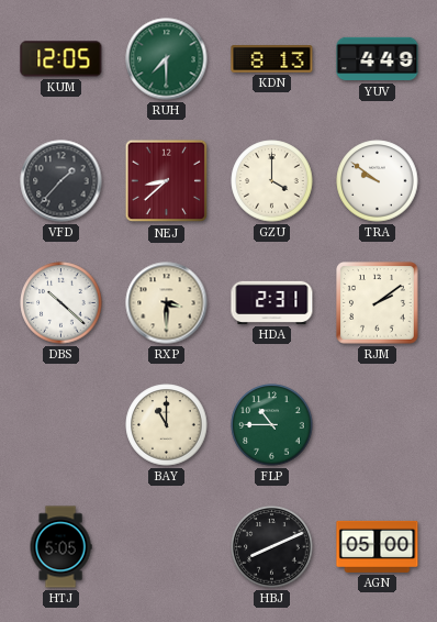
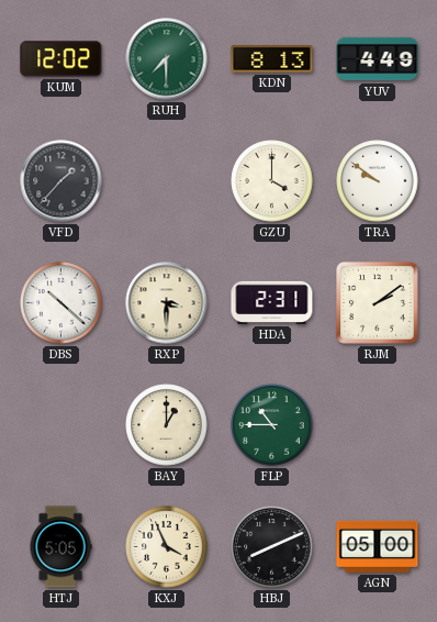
KUM: 12:05 -> 12:02
NEJ: 8:38 -> none
BAY: 11:00 -> 1:00
KXJ: none -> 3:56
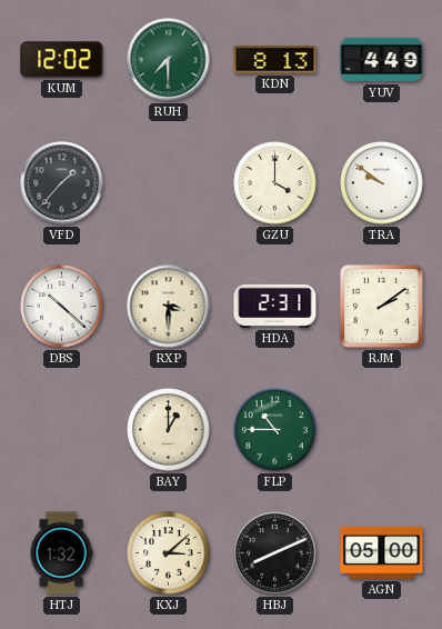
HTJ: 5:05 -> 1:32
KXJ: 3:56 -> 3:08
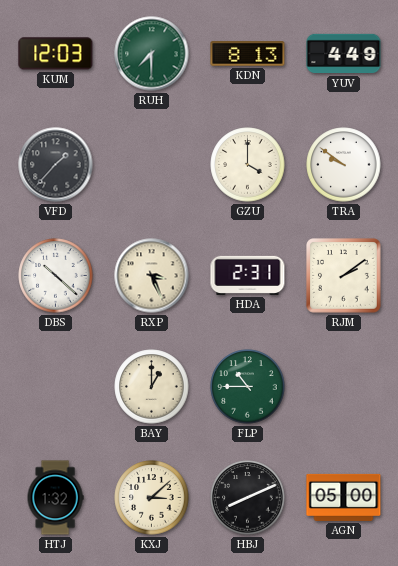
KUM: 12:02 -> 12:03
RXP: 3:30 -> 3:26
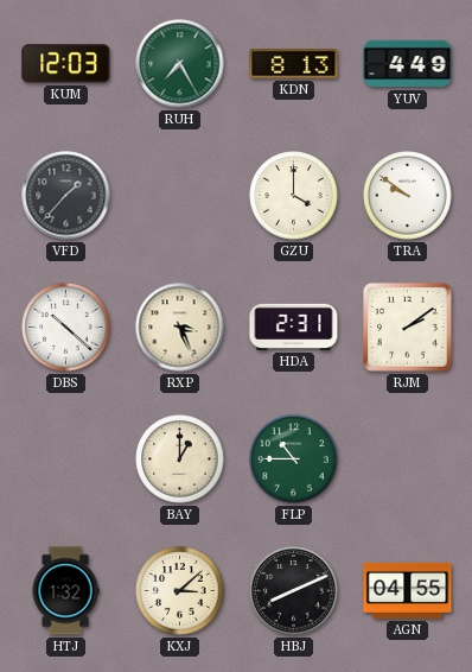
RUH: 7:30 -> 7:25
AGN: 05:00 -> 04:55
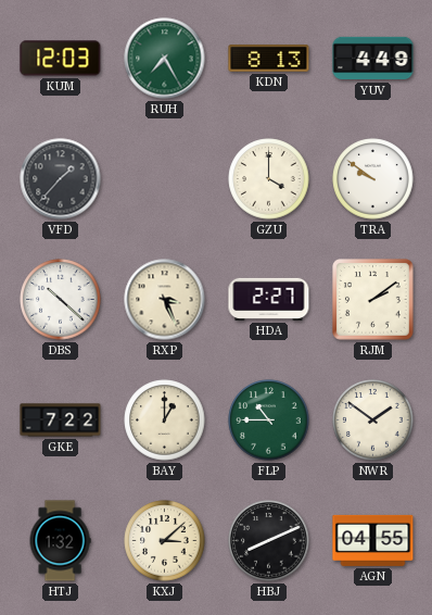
HDA: 2:31 -> 2:27
GKE: none -> 7:22
NWR: none -> 1:51
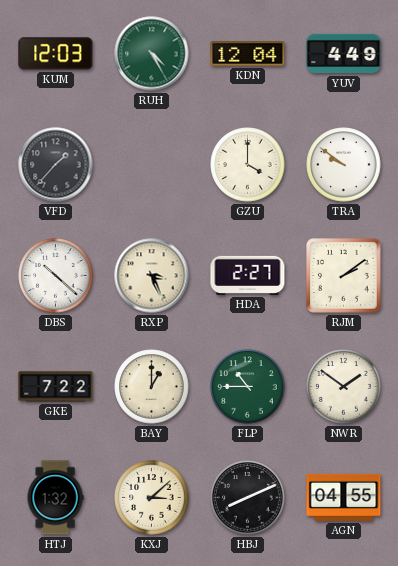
RUH: 7:25 -> 4:25
KDN: 8:13 -> 12:04
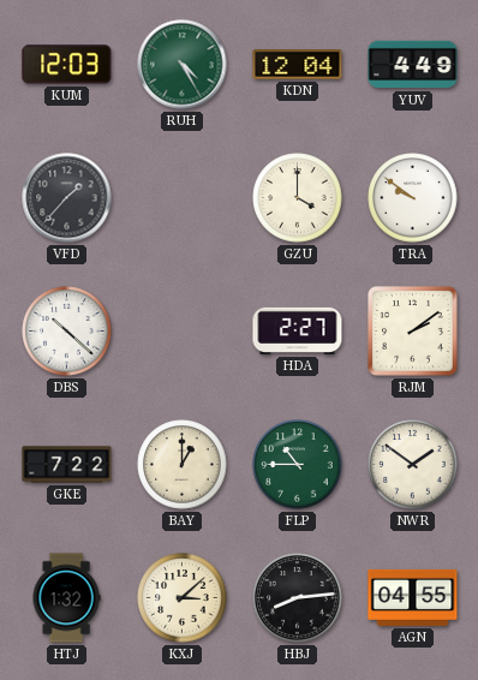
RXP: 3:26 -> none
HBJ: 8:11 -> 8:14
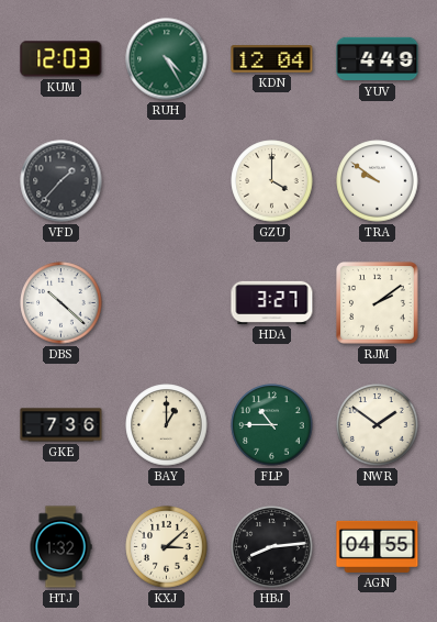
HDA: 2:27 -> 3:27
GKE: 7:22 -> 7:36
